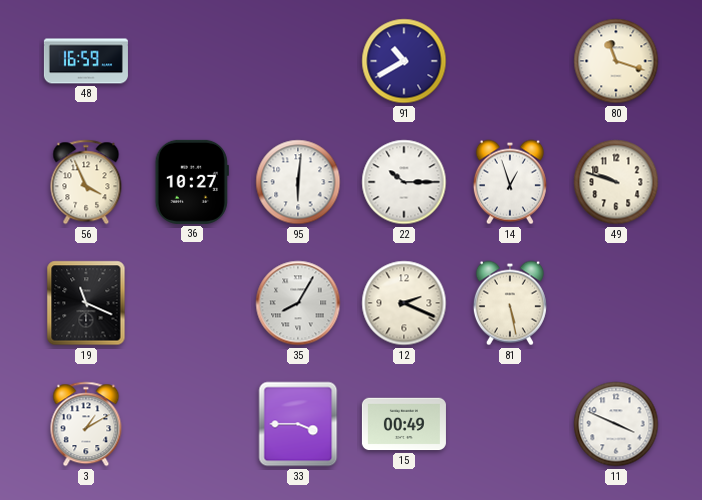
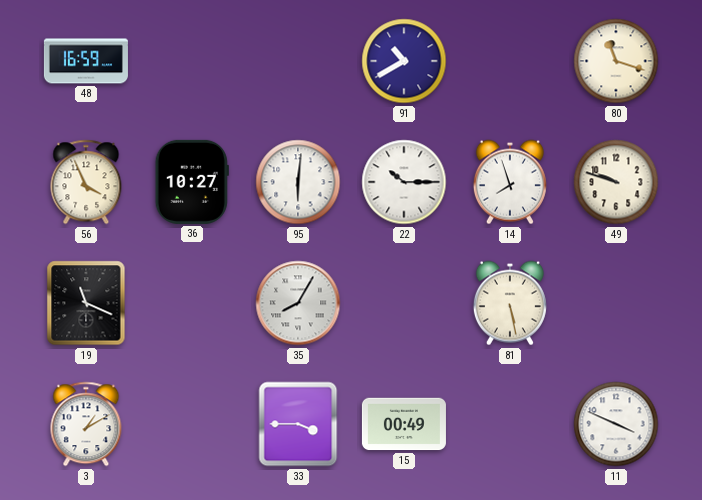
14: 12:57 -> 7:57
12: 2:19 -> none
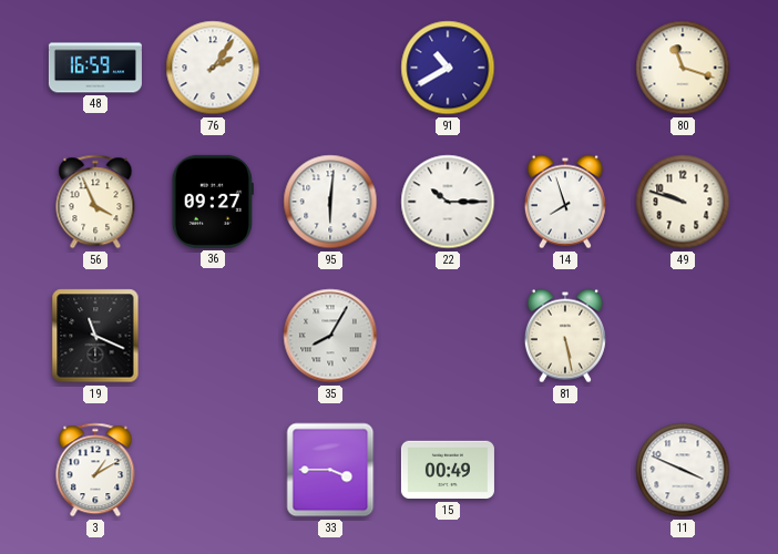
76: none -> 2:06
36: 10:27 -> 09:27
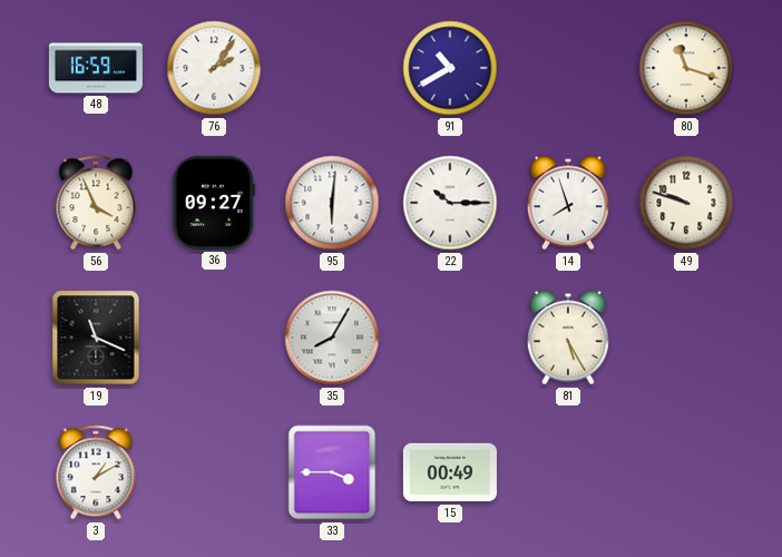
81: 5:28 -> 5:25
11: 3:49 -> none
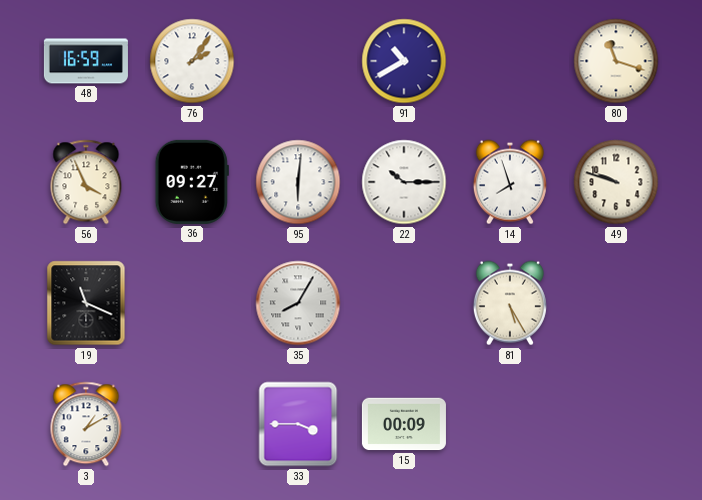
15: 00:49 -> 00:09
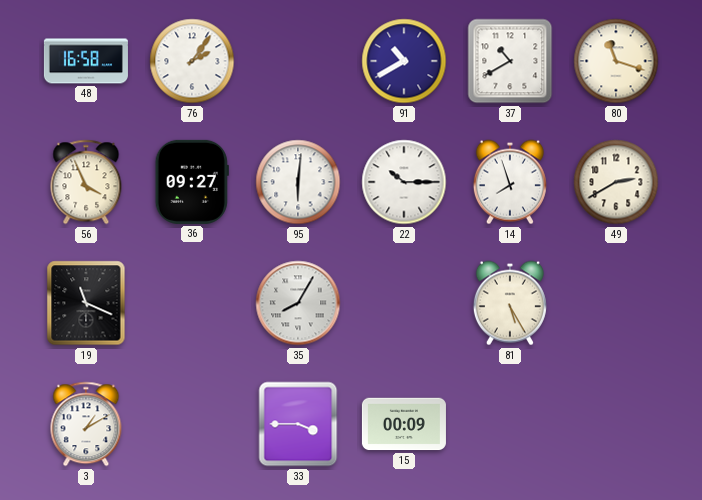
48: 16:59 -> 16:58
37: none -> 10:40
49: 9:48 -> 2:40
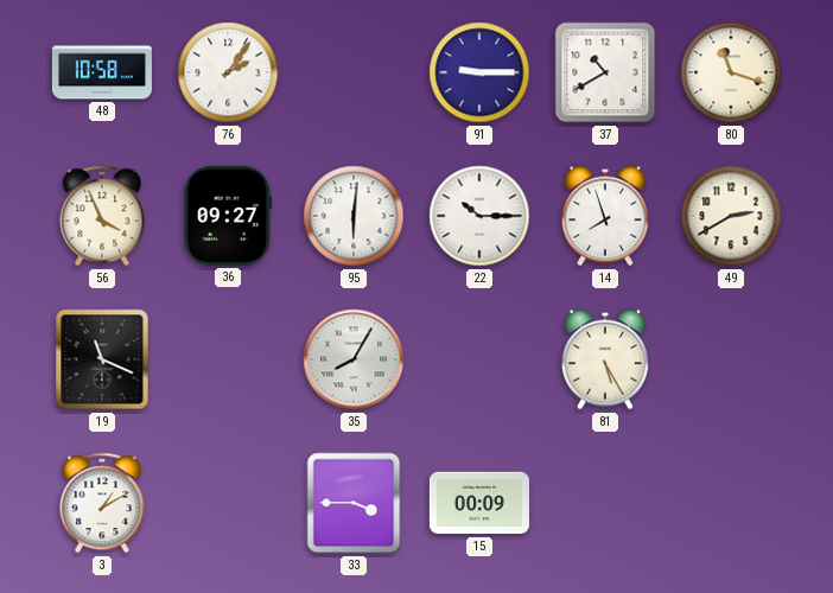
48: 16:58 -> 10:58
91: 10:40 -> 9:15
